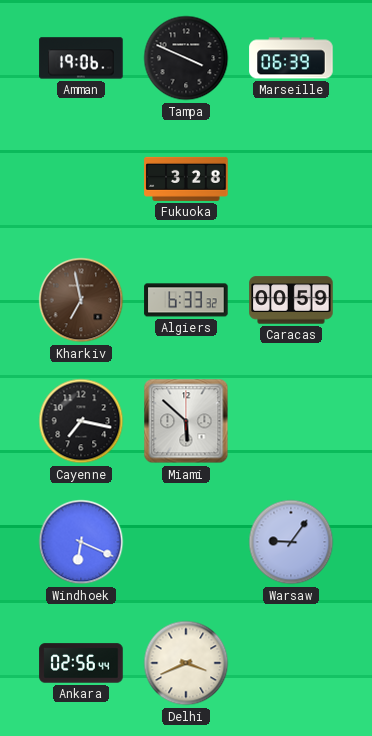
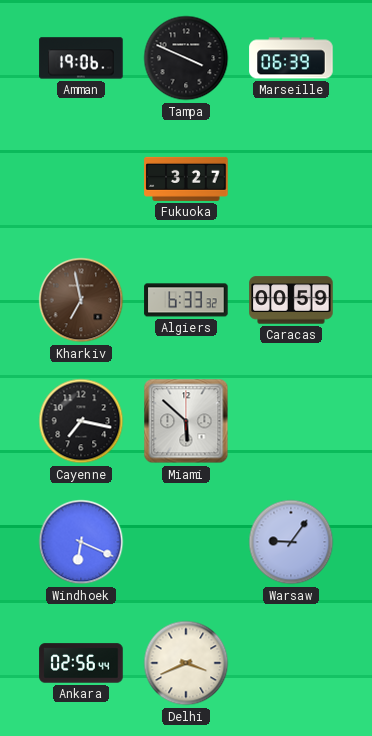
Fukuoka: 3:28 -> 3:27
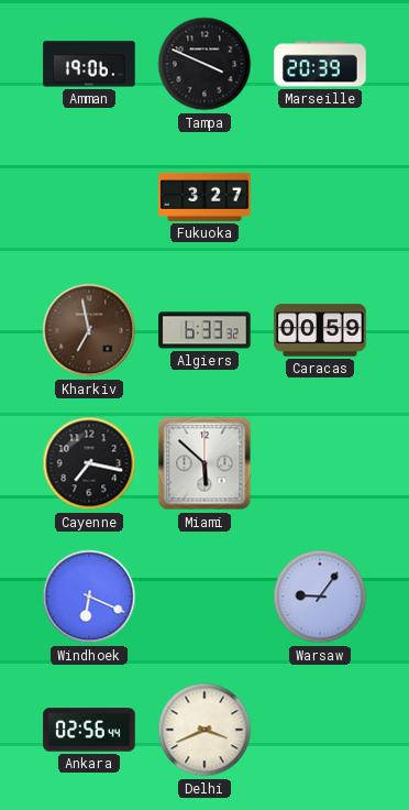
Marseille: 06:39 -> 20:39
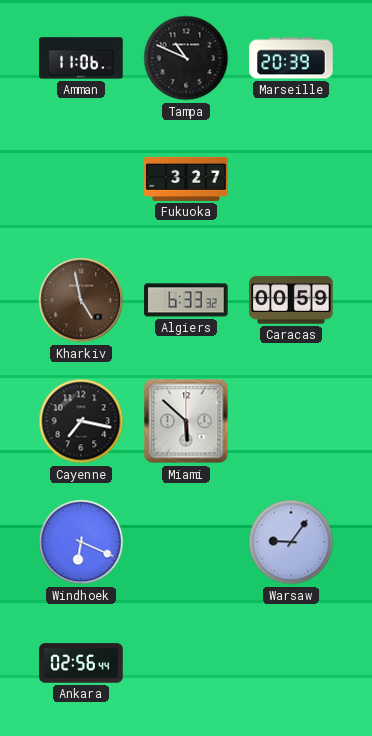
Amman: 19:06 -> 11:06
Tampa: 3:49 -> 10:49
Kharkiv: 6:58 -> 4:58
Delhi: 3:41 -> none
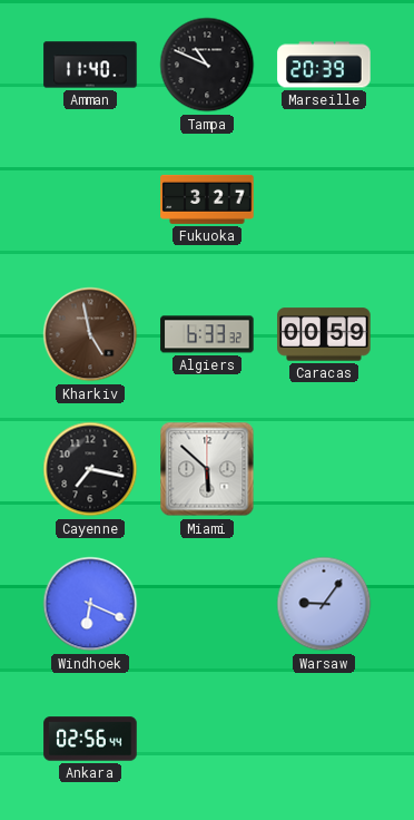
Amman: 11:06 -> 11:40
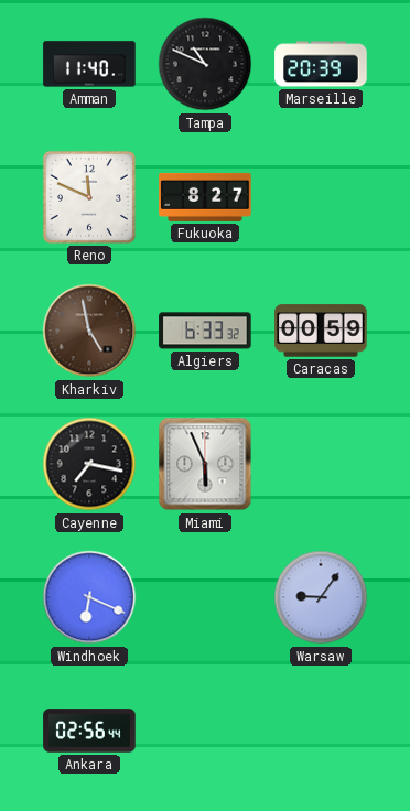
Reno: none -> 11:49
Fukuoka: 3:27 -> 8:27
Miami: 5:52 -> 5:56
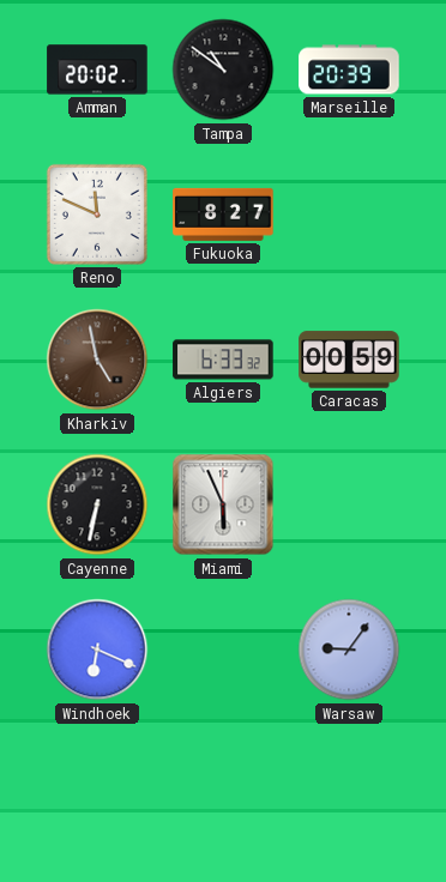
Amman: 11:40 -> 20:02
Tampa: 10:49 -> 10:51
Cayenne: 7:17 -> 6:32
Ankara: 02:56 -> none
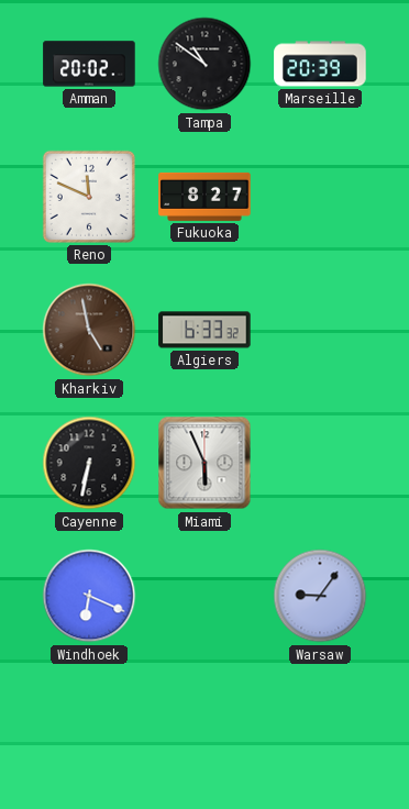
Caracas: 00:59 -> none
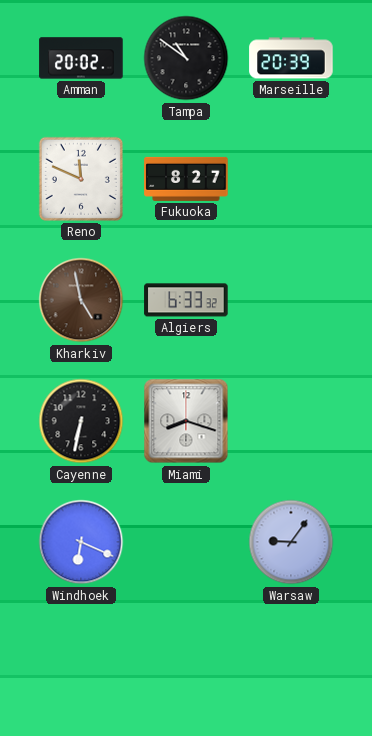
Miami: 5:56 -> 8:18
